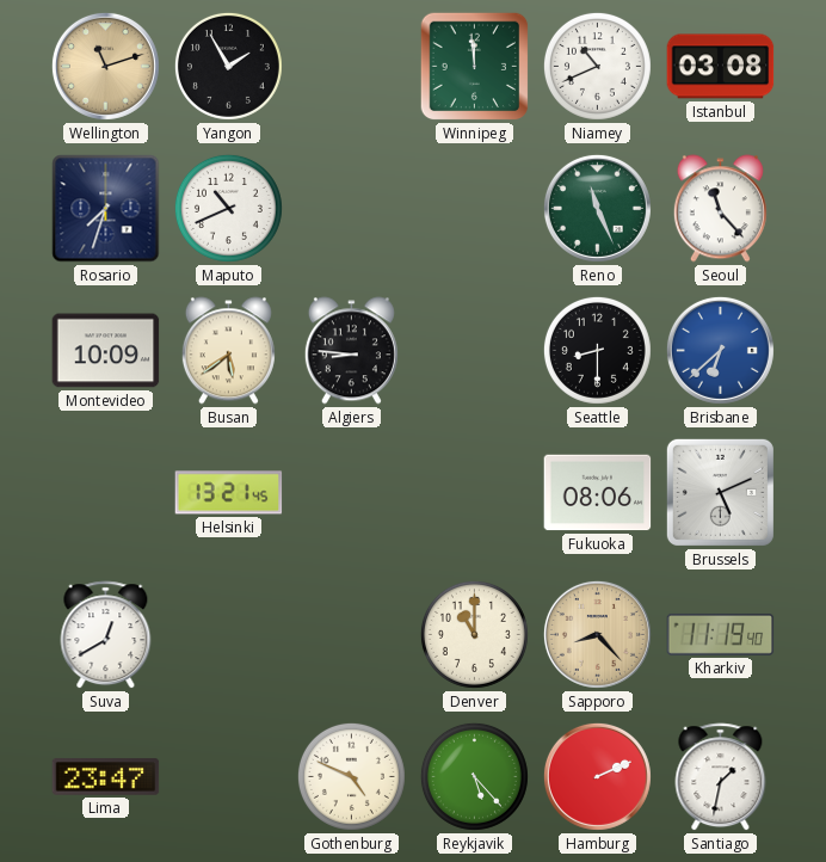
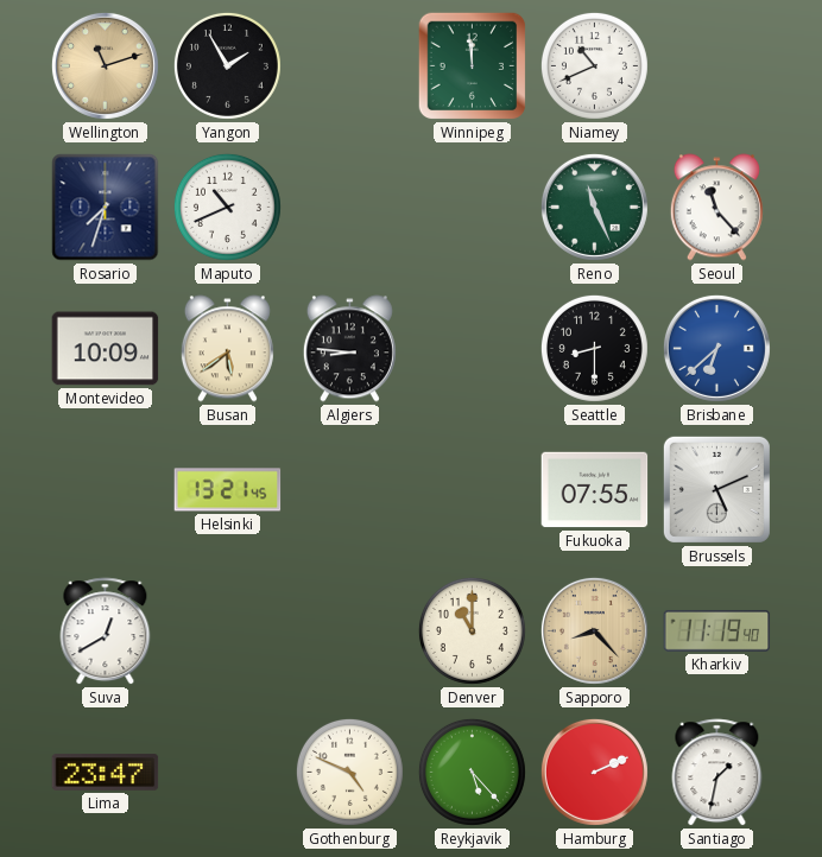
Istanbul: 03:08 -> none
Fukuoka: 08:06 -> 07:55
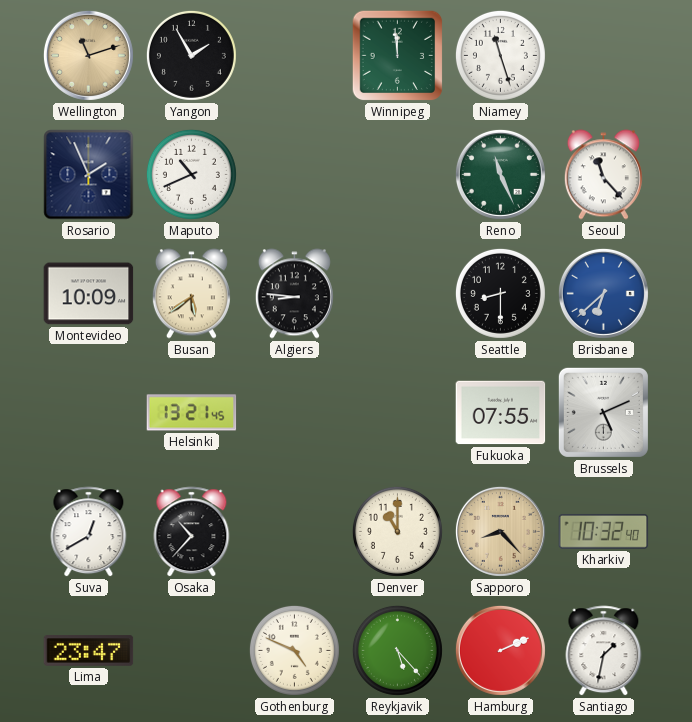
Niamey: 10:41 -> 11:27
Rosario: 7:33 -> 1:56
Osaka: none -> 10:37
Kharkiv: 11:19 -> 10:32
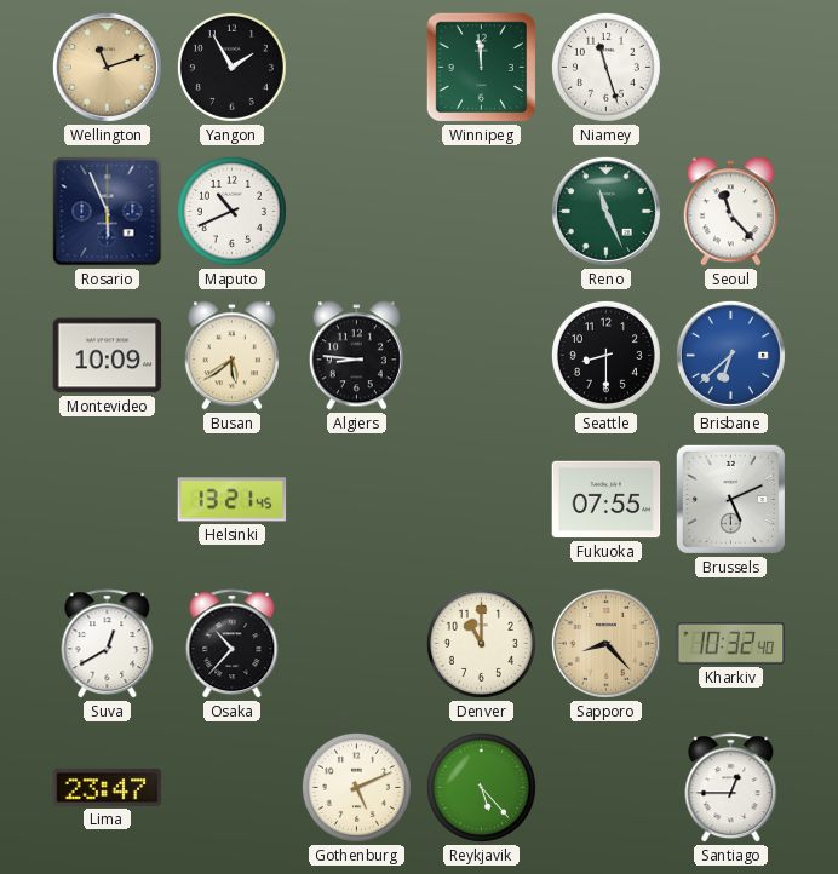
Rosario: 1:56 -> 5:56
Gothenburg: 4:49 -> 5:11
Hamburg: 2:11 -> none
Santiago: 1:32 -> 12:45
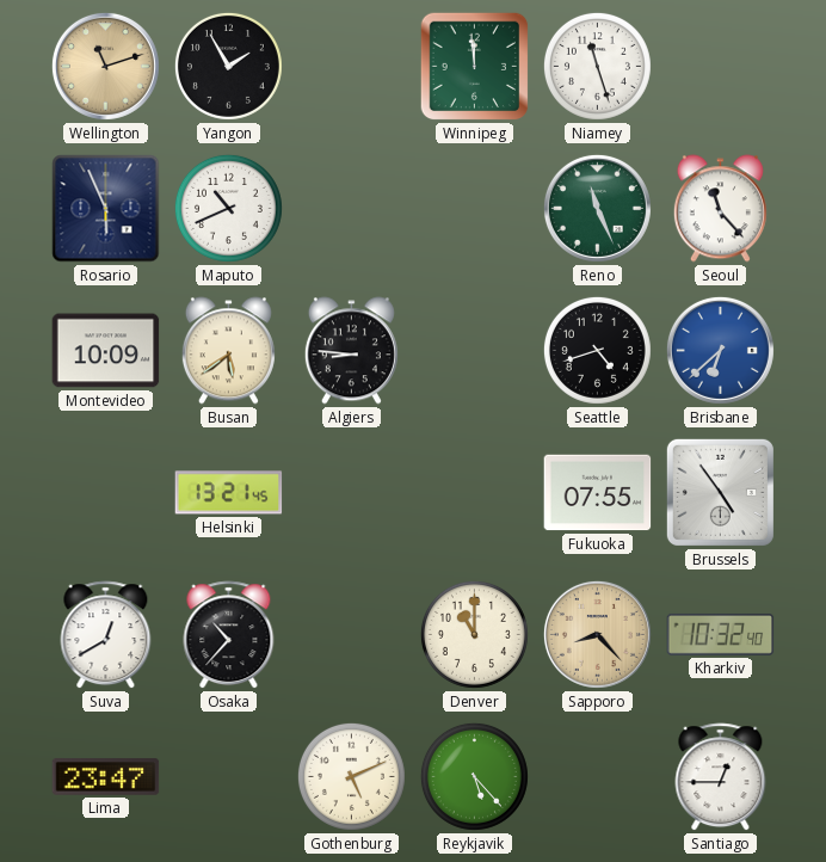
Seattle: 8:30 -> 4:42
Brussels: 5:11 -> 4:54
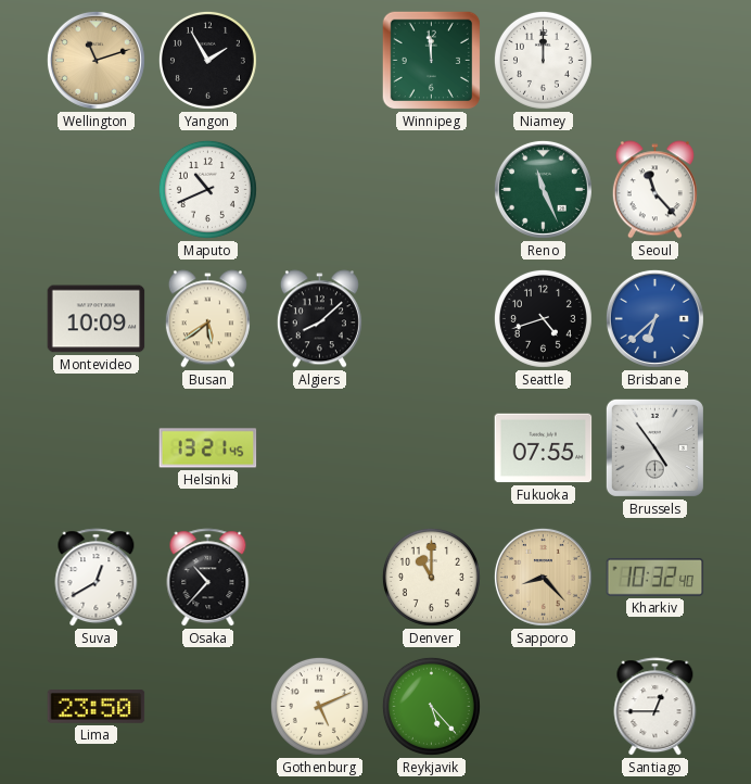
Niamey: 11:27 -> 12:00
Rosario: 5:56 -> none
Algiers: 8:46 -> 8:08
Lima: 23:47 -> 23:50
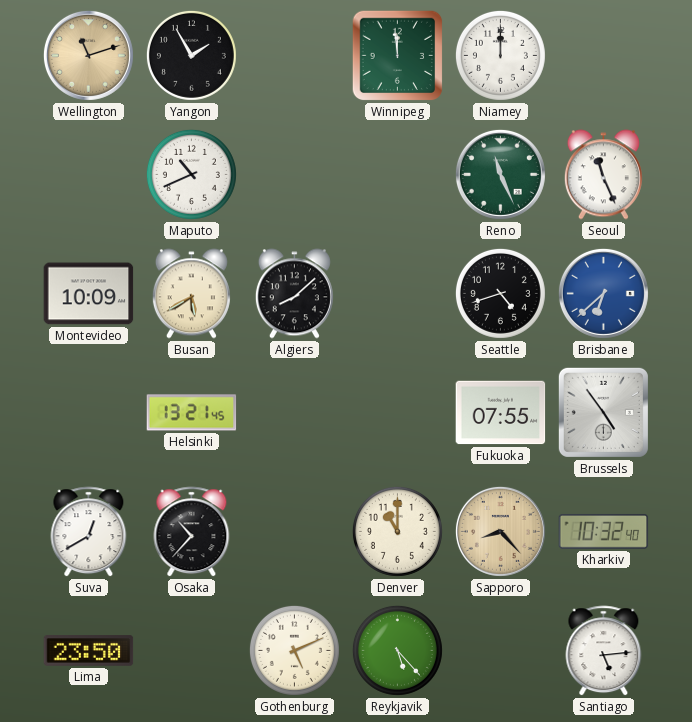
Seoul: 11:23 -> 11:26
Busan: 5:39 -> 5:40
Santiago: 12:45 -> 5:14
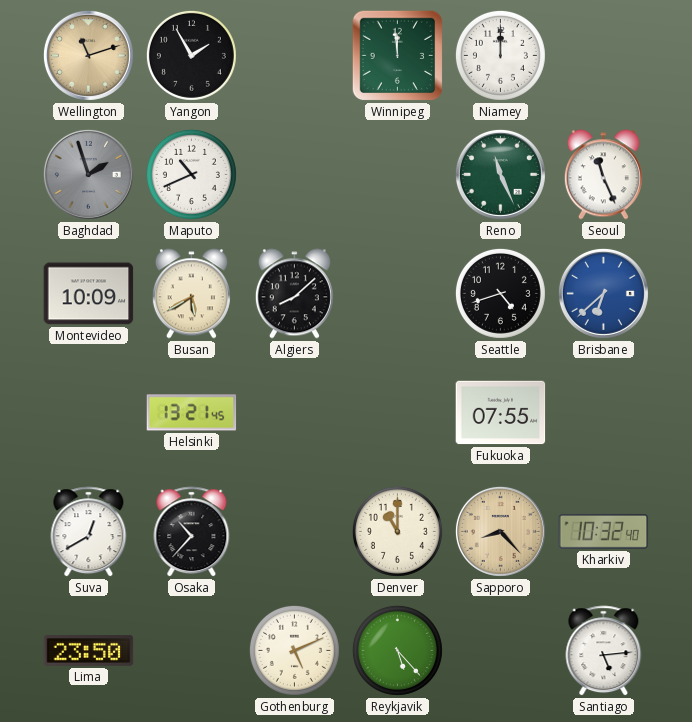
Baghdad: none -> 1:57
Brussels: 4:54 -> none
